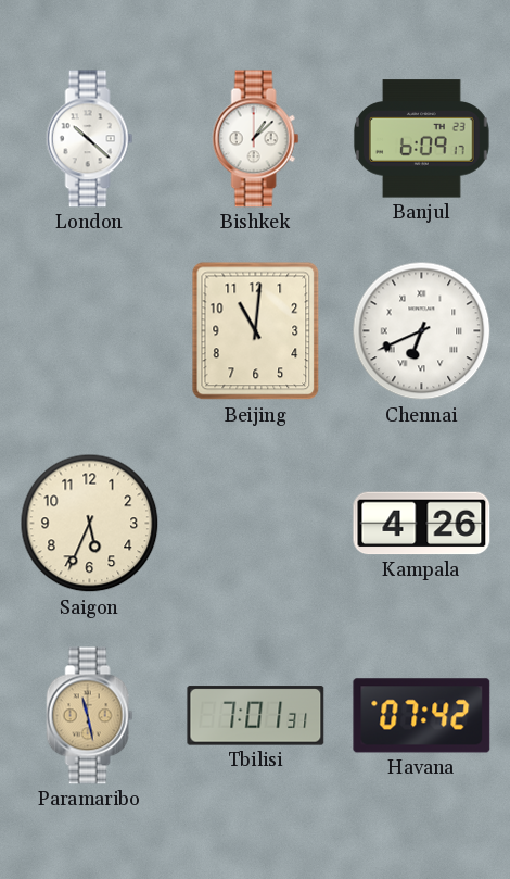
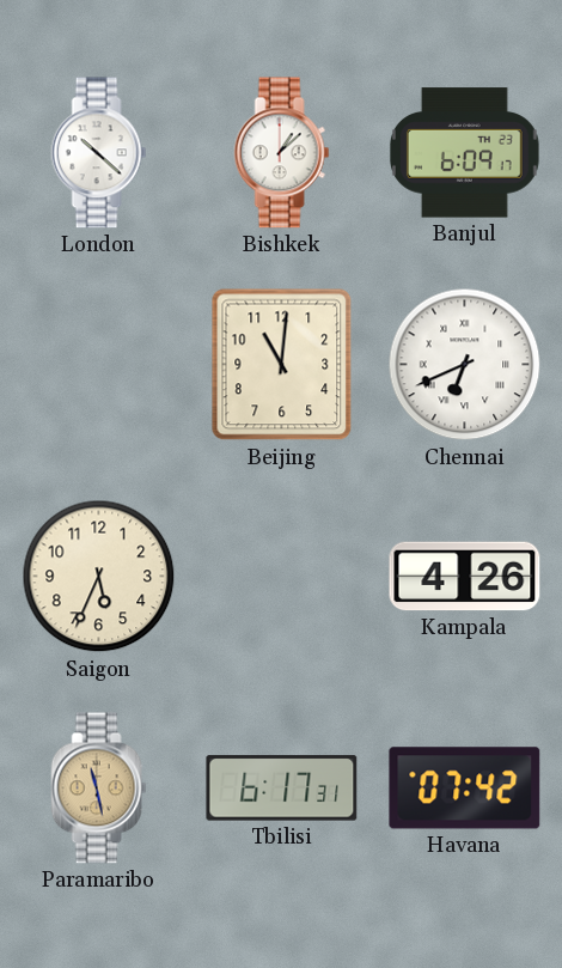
Tbilisi: 7:01 -> 6:17
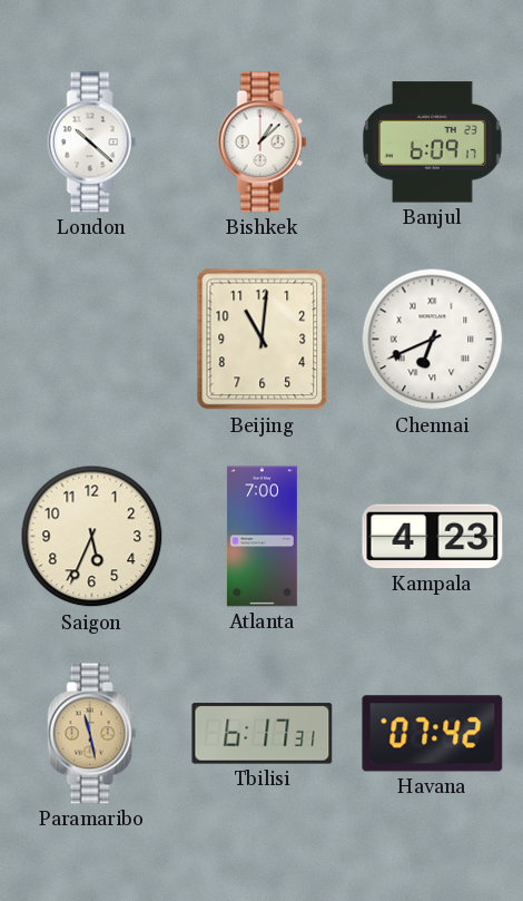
Atlanta: none -> 7:00
Kampala: 4:26 -> 4:23
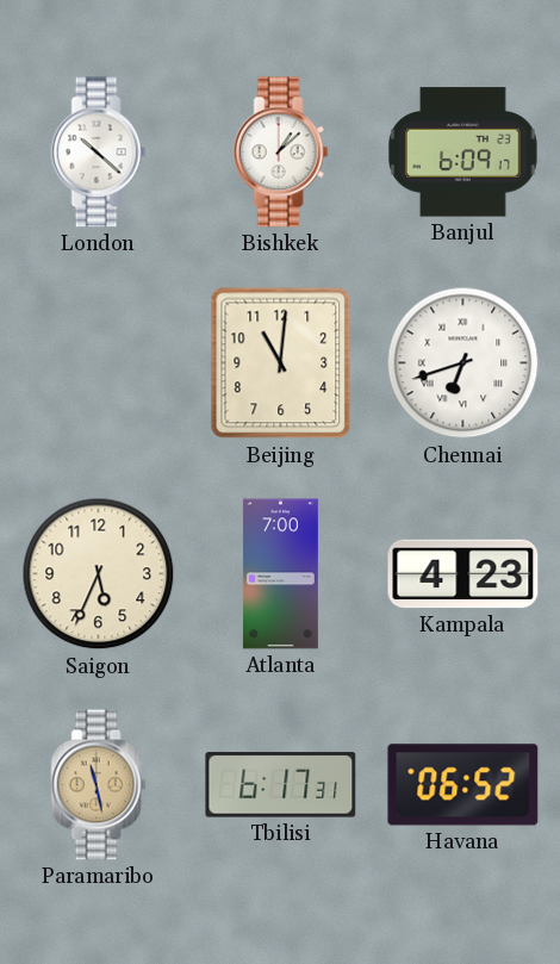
Chennai: 6:41 -> 6:42
Havana: 07:42 -> 06:52
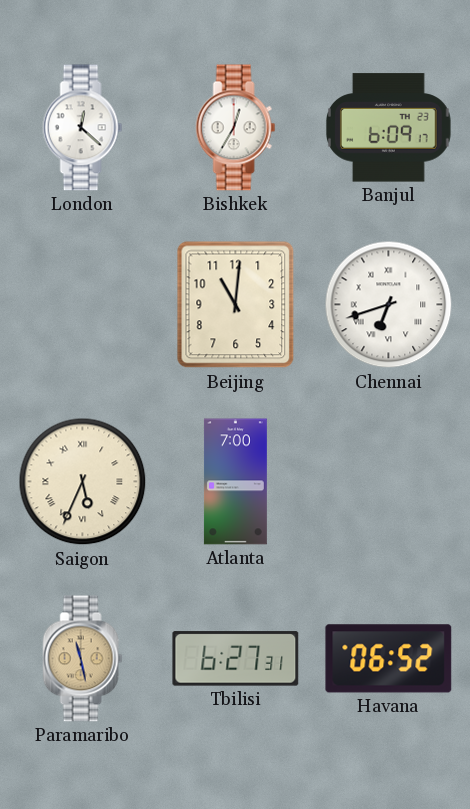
London: 10:22 -> 12:22
Bishkek: 1:08 -> 12:35
Saigon numerals: Arabic -> Roman
Kampala: 4:23 -> none
Tbilisi: 6:17 -> 6:27
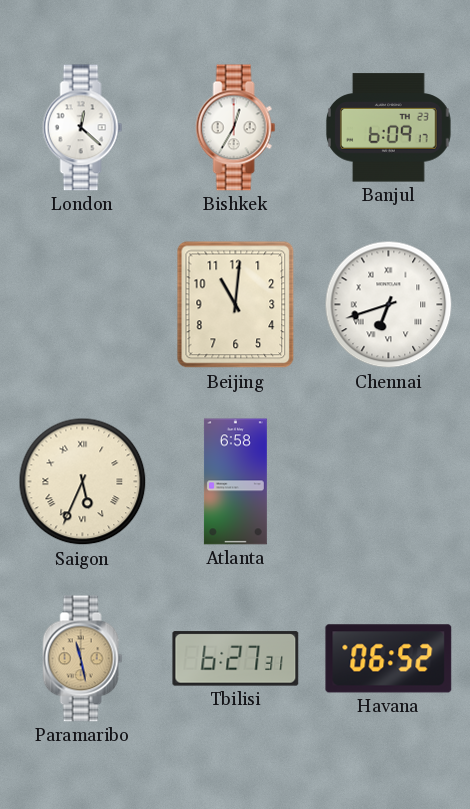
Atlanta: 7:00 -> 6:58
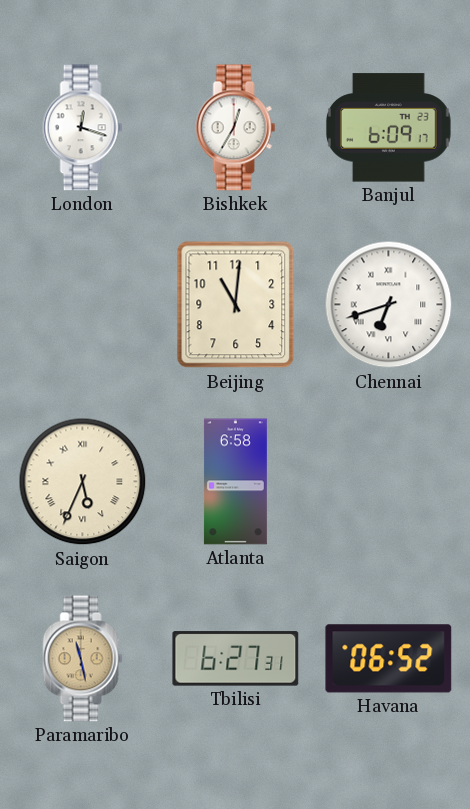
London: 12:22 -> 12:18
